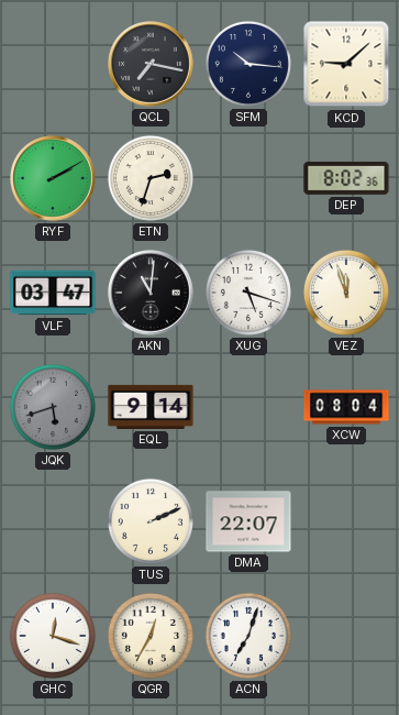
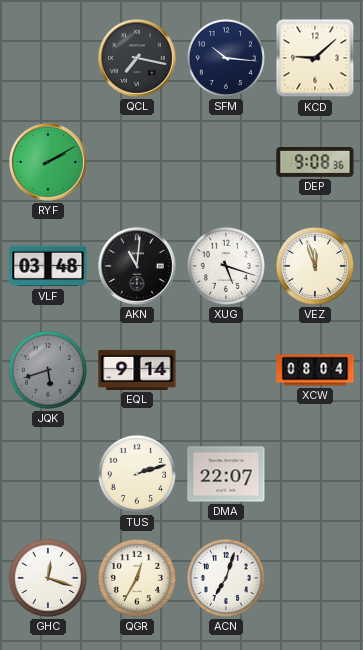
ETN: 2:33 -> none
DEP: 8:02 -> 9:08
VLF: 03:47 -> 03:48
TUS: 2:11 -> 2:12
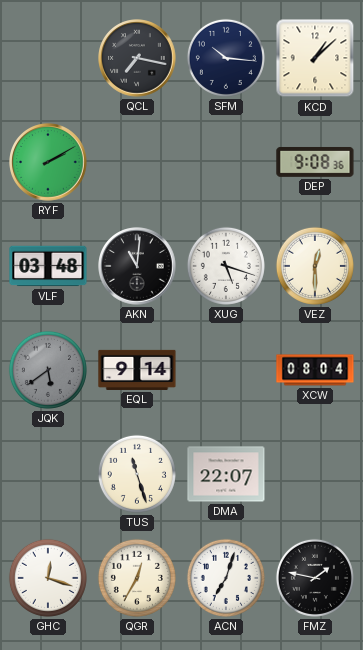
KCD: 9:08 -> 1:08
VEZ: 11:57 -> 12:30
JQK: 5:42 -> 5:39
TUS: 2:12 -> 11:27
FMZ: none -> 1:47
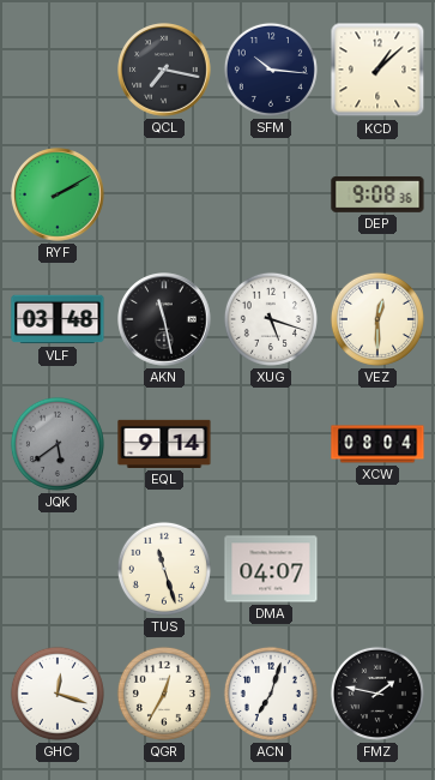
AKN: 11:01 -> 11:28
DMA: 22:07 -> 04:07
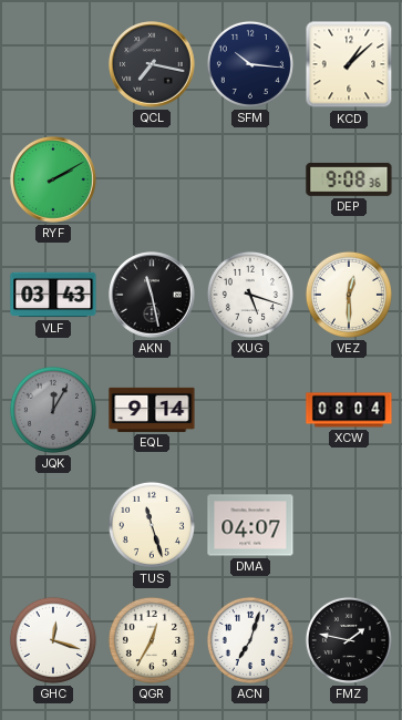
VLF: 03:48 -> 03:43
JQK: 5:39 -> 12:05
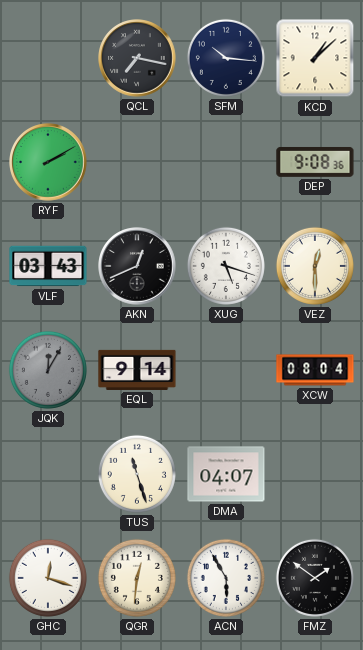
AKN: 11:28 -> 12:41
QGR: 12:35 -> 12:31
ACN: 7:03 -> 5:55
FMZ: 1:47 -> 1:51
